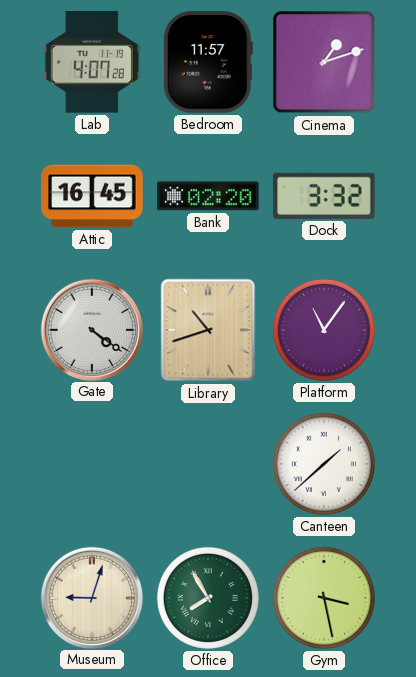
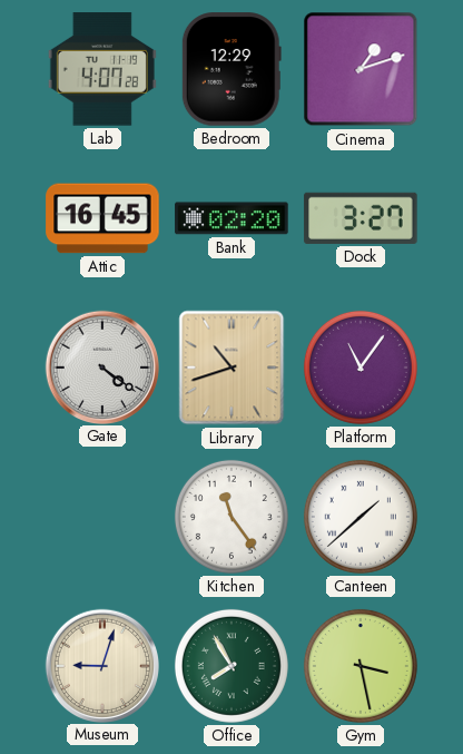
Bedroom: 11:57 -> 12:29
Dock: 3:32 -> 3:27
Kitchen: none -> 11:24
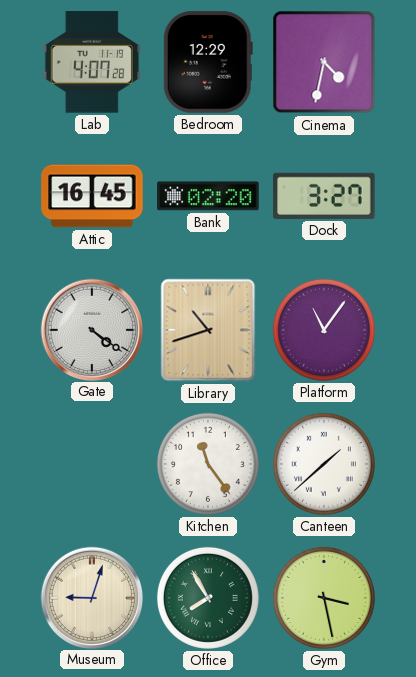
Cinema: 1:12 -> 4:32
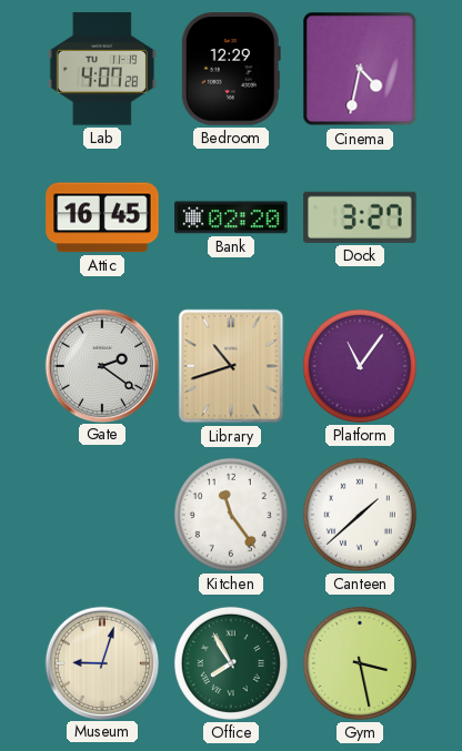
Gate: 4:21 -> 2:21
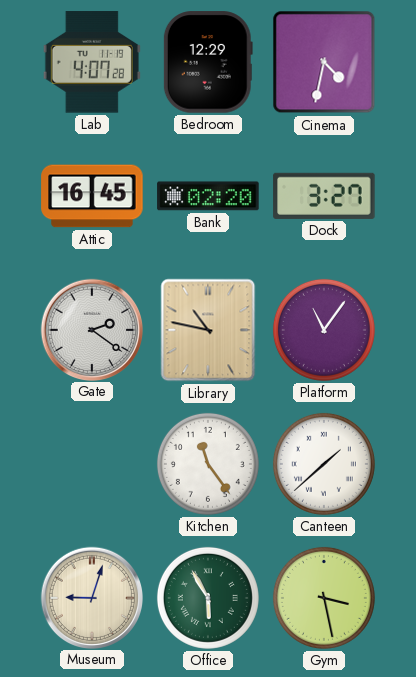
Library: 10:42 -> 10:47
Office: 7:55 -> 5:55
